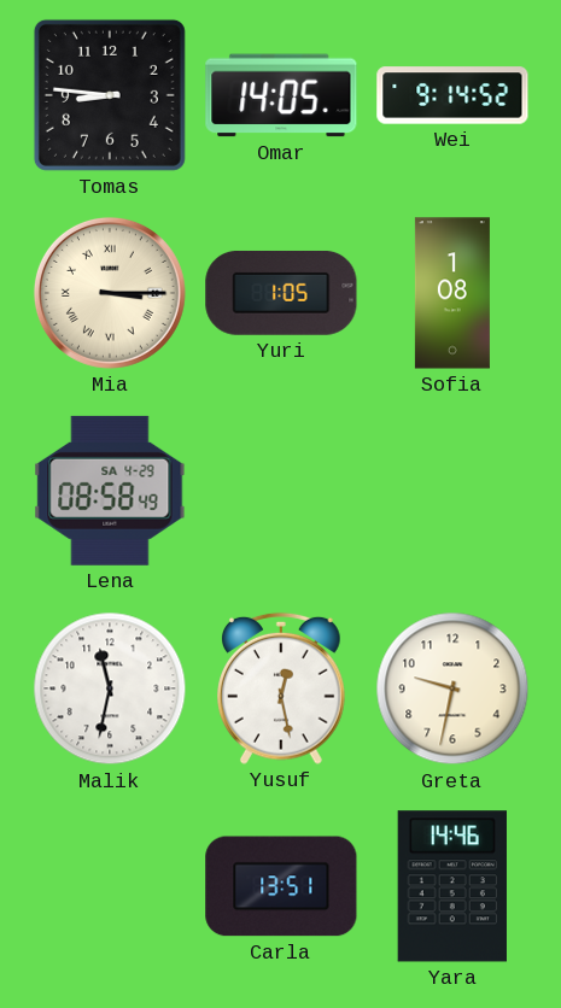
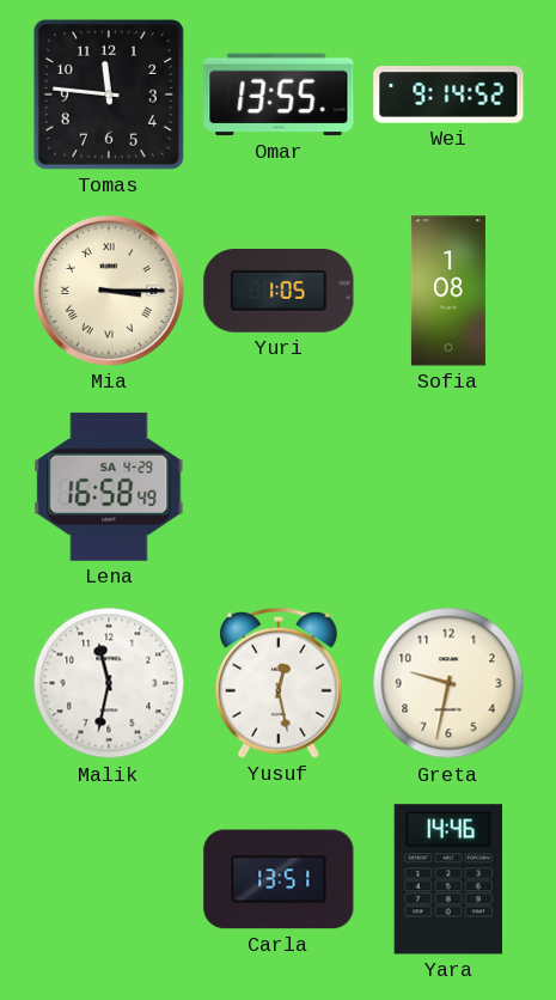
Tomas: 8:46 -> 11:46
Omar: 14:05 -> 13:55
Lena: 08:58 -> 16:58
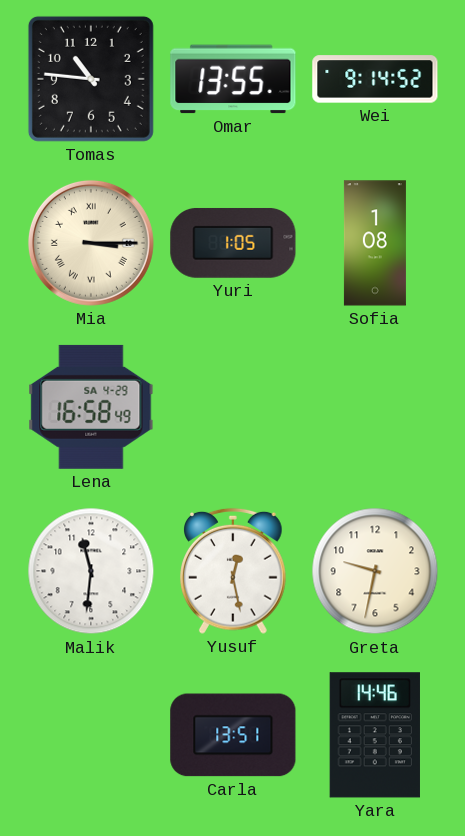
Tomas: 11:46 -> 10:46
Malik: 11:32 -> 11:31
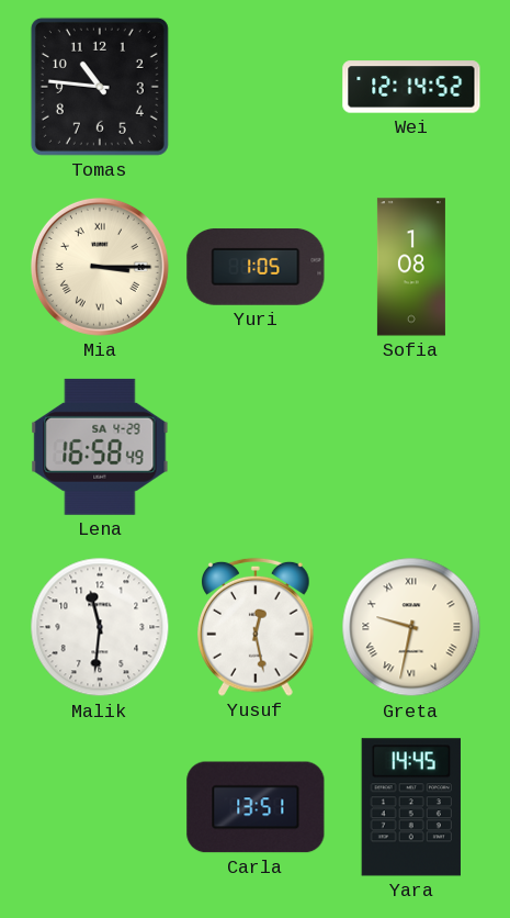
Omar: 13:55 -> none
Wei: 9:14 -> 12:14
Greta numerals: Arabic -> Roman
Yara: 14:46 -> 14:45
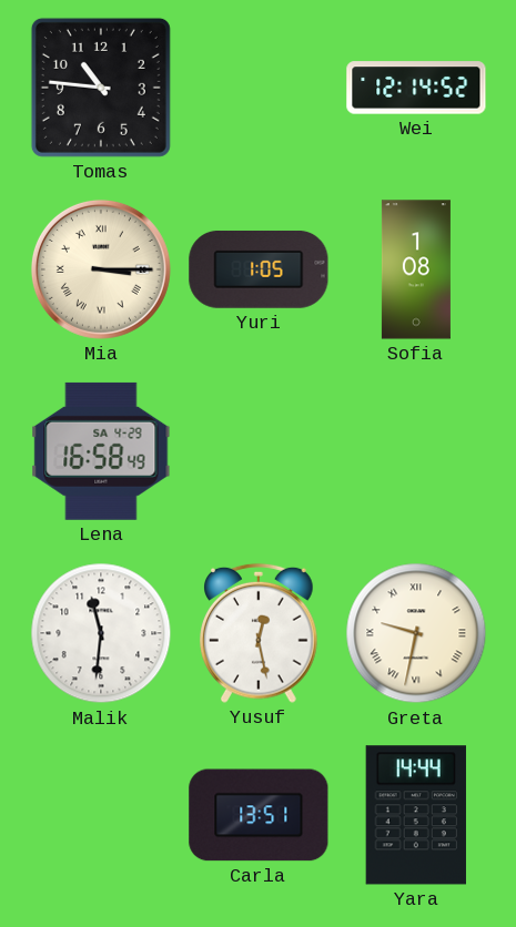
Yara: 14:45 -> 14:44
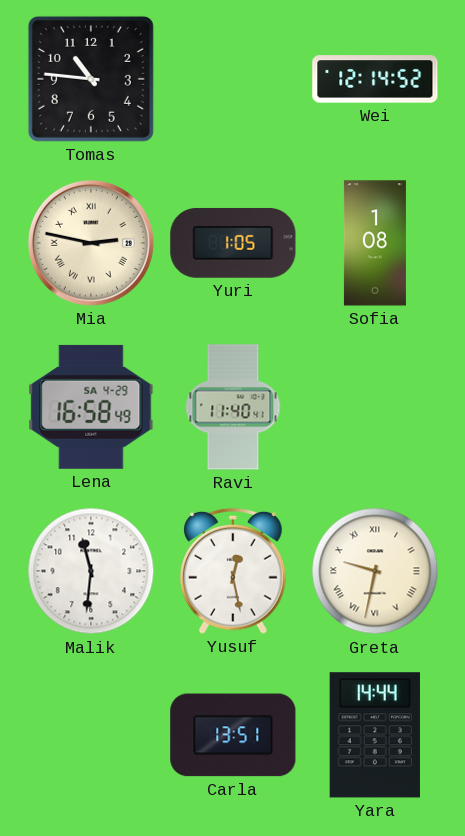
Mia: 3:15 -> 2:47
Ravi: none -> 11:40
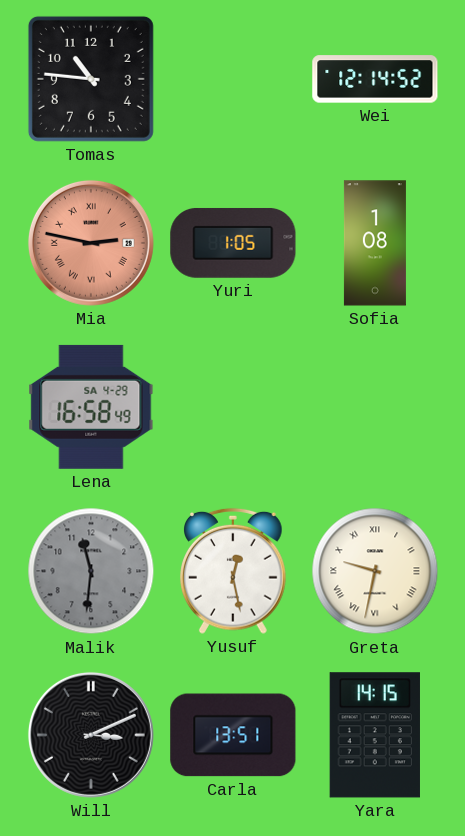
Mia dial: cream -> salmon
Ravi: 11:40 -> none
Malik dial: white -> grey
Will: none -> 3:11
Yara: 14:44 -> 14:15
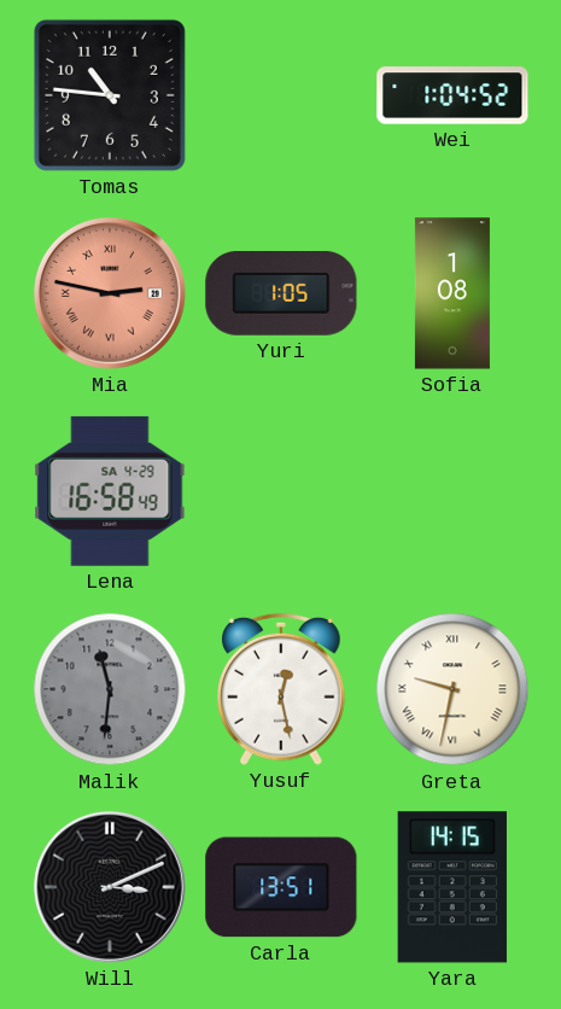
Wei: 12:14 -> 1:04
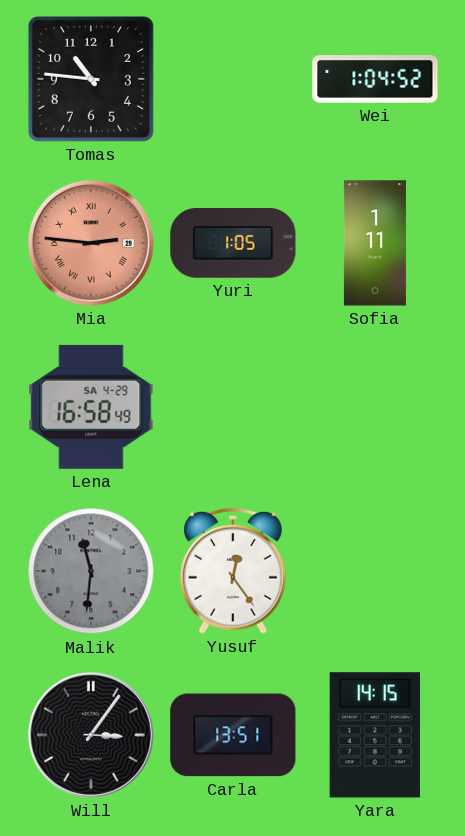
Mia: 2:47 -> 2:46
Sofia: 1:08 -> 1:11
Yusuf: 12:28 -> 12:24
Greta: 9:32 -> none
Will: 3:11 -> 3:06
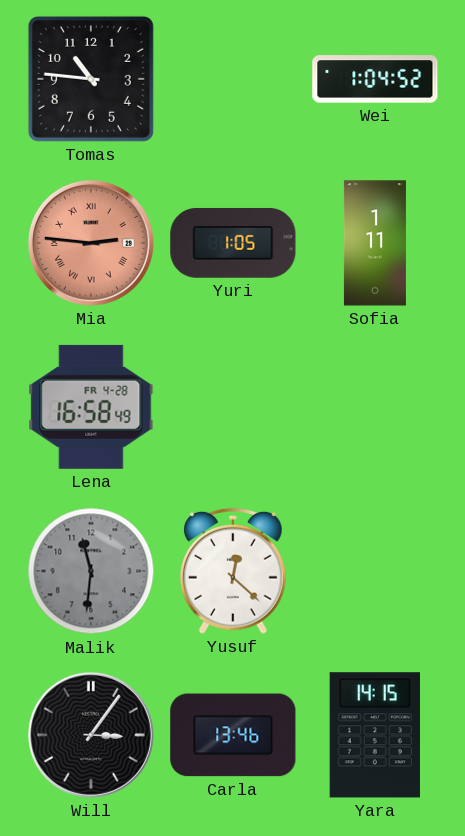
Lena date: SA 4-29 -> FR 4-28
Yusuf: 12:24 -> 12:22
Carla: 13:51 -> 13:46
